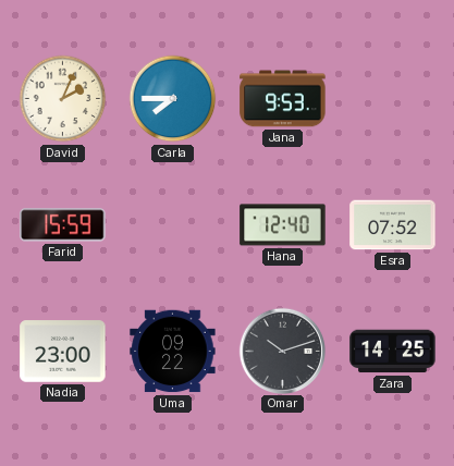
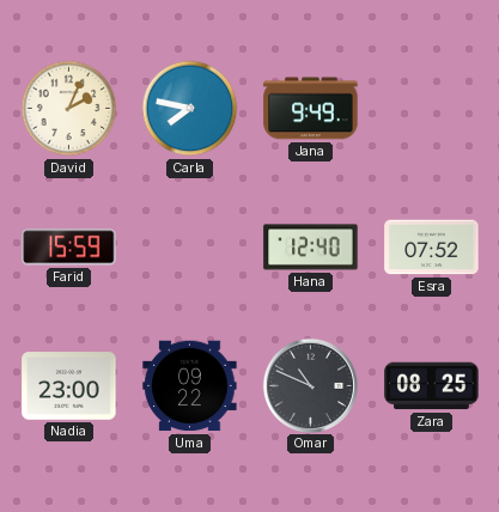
Carla: 7:45 -> 7:47
Jana: 9:53 -> 9:49
Omar: 10:12 -> 10:49
Zara: 14:25 -> 08:25
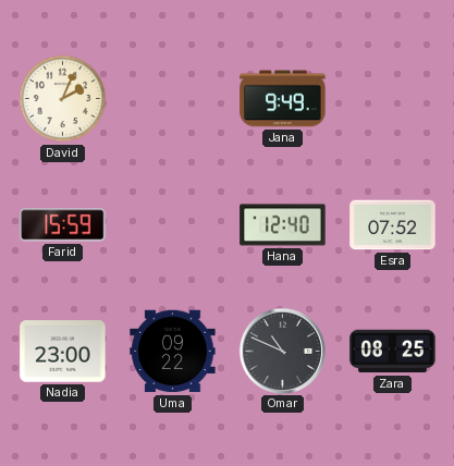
Carla: 7:47 -> none
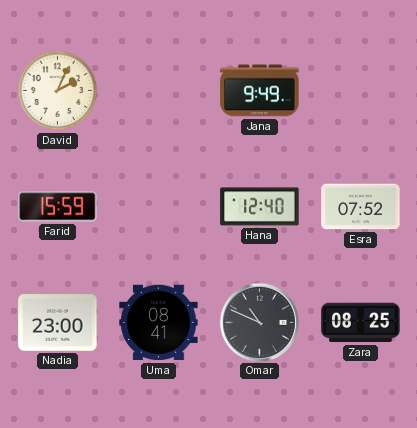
Uma: 09:22 -> 08:41
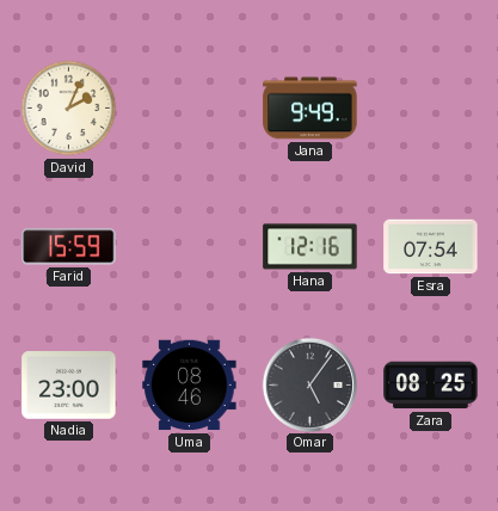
Hana: 12:40 -> 12:16
Esra: 07:52 -> 07:54
Uma: 08:41 -> 08:46
Omar: 10:49 -> 5:06
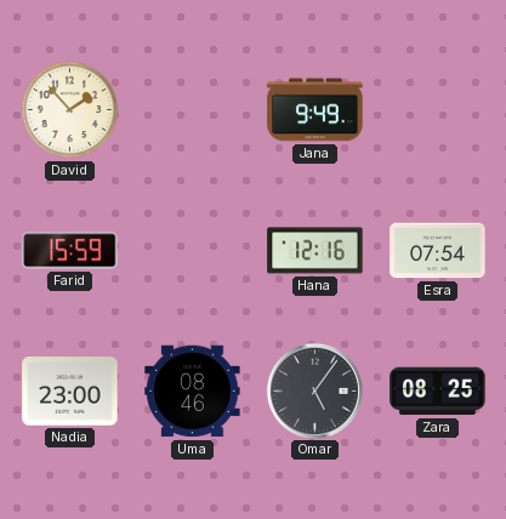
David: 2:04 -> 1:53
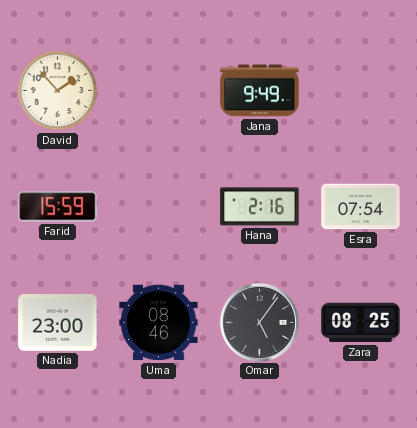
Hana: 12:16 -> 2:16
